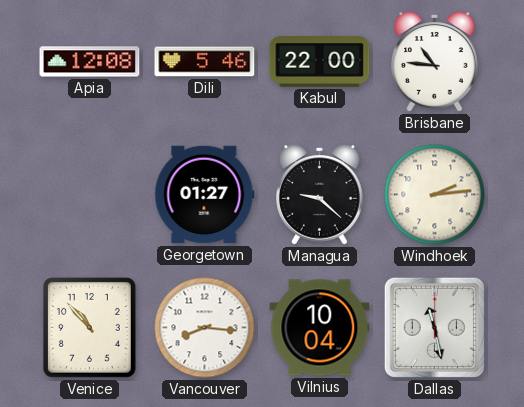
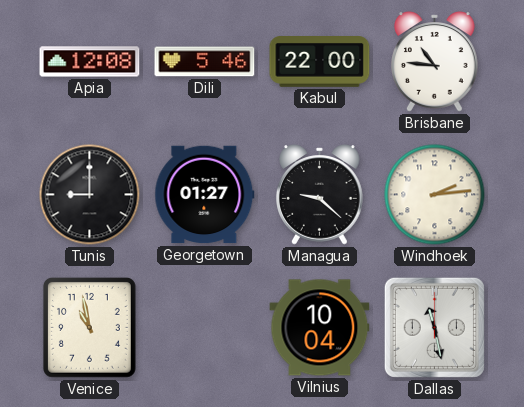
Tunis: none -> 9:00
Venice: 10:53 -> 10:58
Vancouver: 8:16 -> none
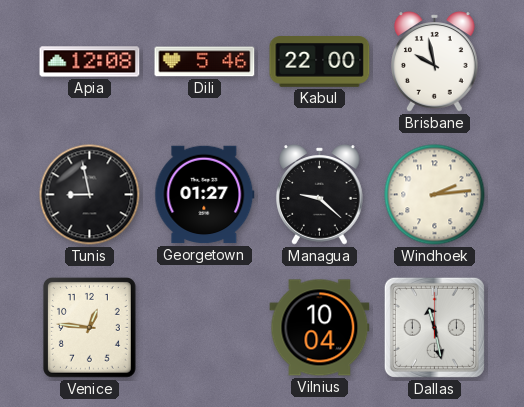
Brisbane: 10:46 -> 9:58
Tunis: 9:00 -> 8:58
Venice: 10:58 -> 12:46
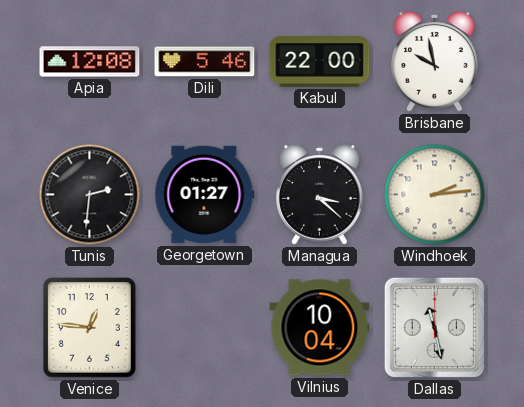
Tunis: 8:58 -> 2:31
Managua: 9:22 -> 3:22
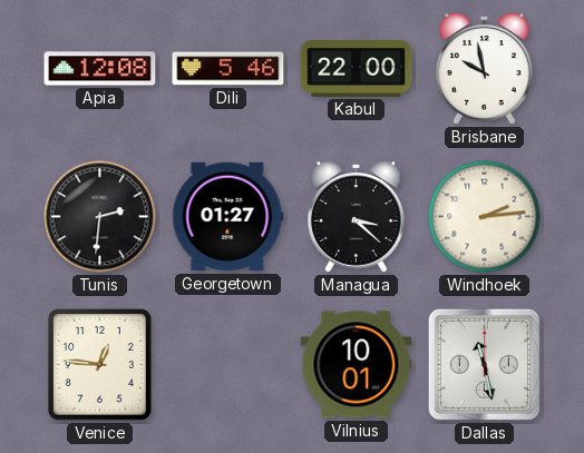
Vilnius: 10:04 -> 10:01
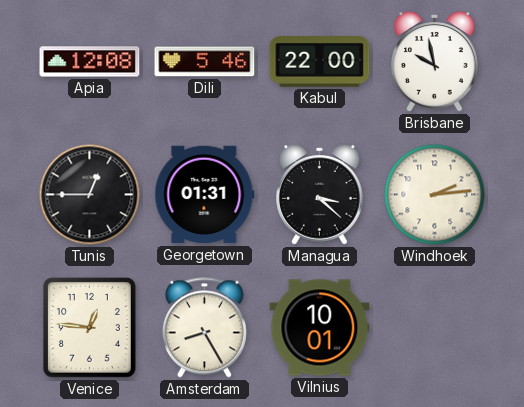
Tunis: 2:31 -> 12:45
Georgetown: 01:27 -> 01:31
Amsterdam: none -> 8:25
Dallas: 11:28 -> none
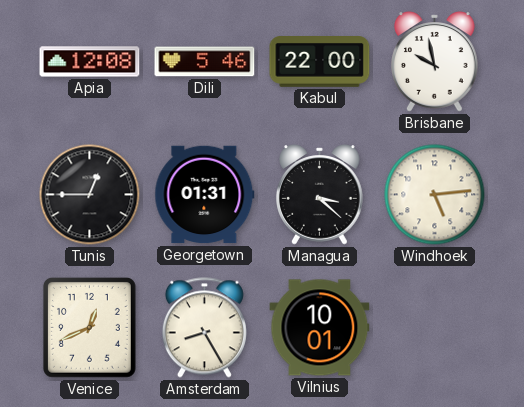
Windhoek: 2:14 -> 5:14
Venice: 12:46 -> 12:41
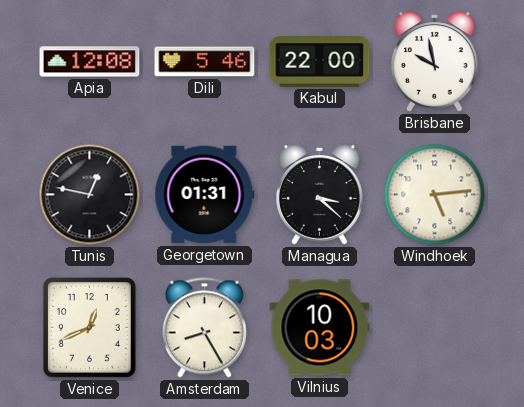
Tunis: 12:45 -> 12:47
Vilnius: 10:01 -> 10:03
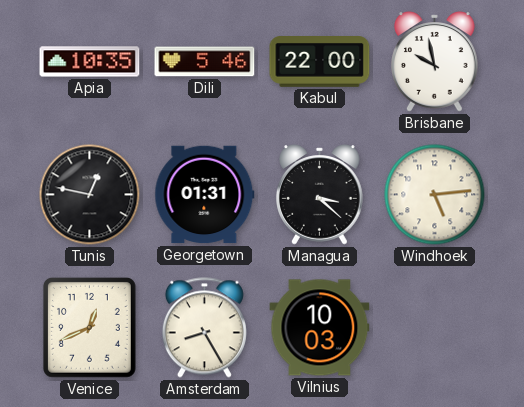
Apia: 12:08 -> 10:35
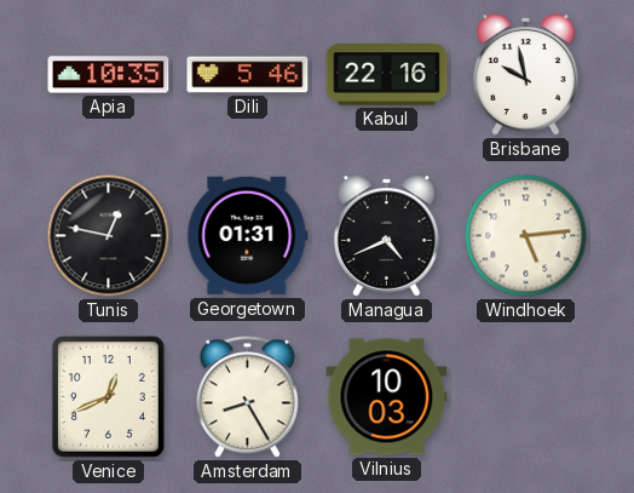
Kabul: 22:00 -> 22:16
Managua: 3:22 -> 4:41
